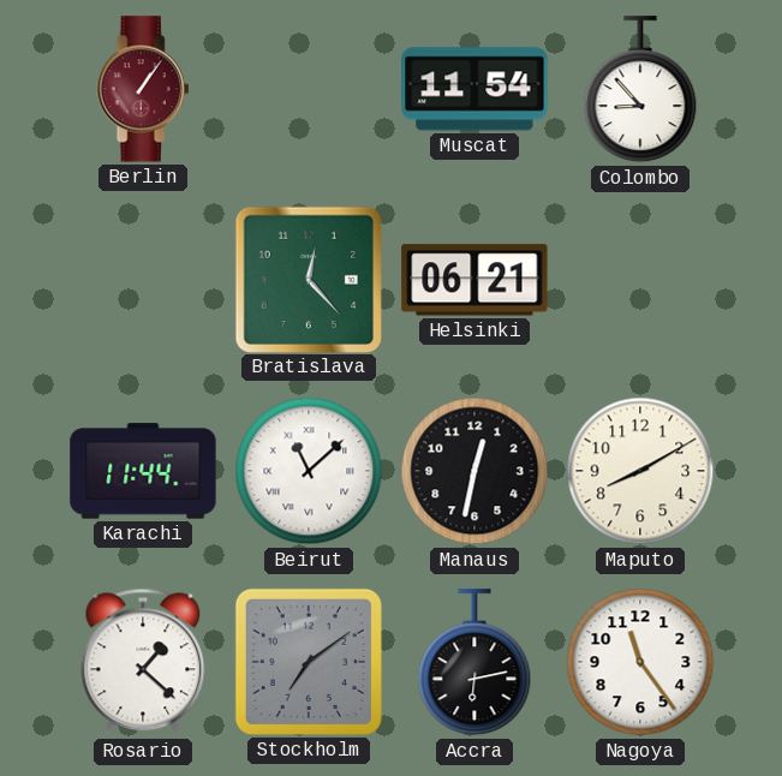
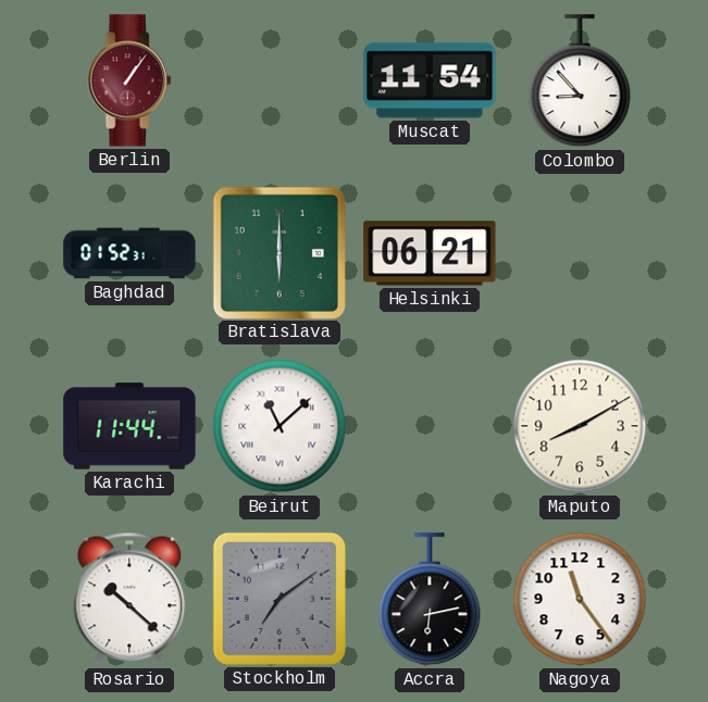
Baghdad: none -> 01:52
Bratislava: 12:23 -> 6:00
Manaus: 12:32 -> none
Rosario: 1:22 -> 10:22
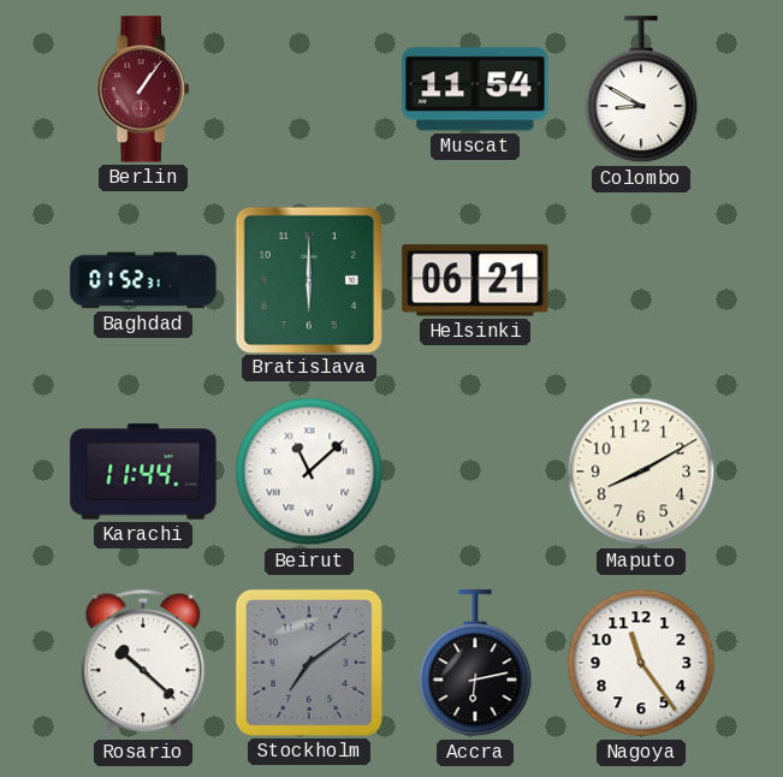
Colombo: 8:53 -> 8:50
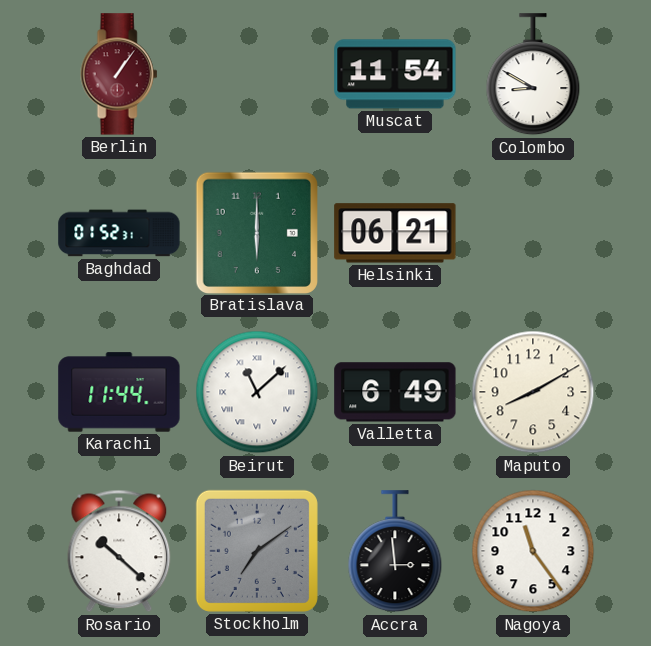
Valletta: none -> 6:49
Accra: 6:13 -> 2:59
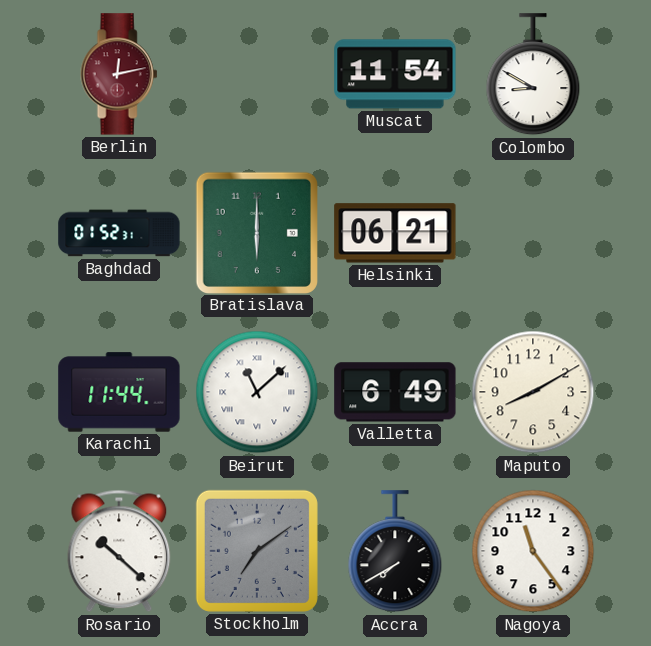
Berlin: 1:06 -> 12:13
Accra: 2:59 -> 7:40
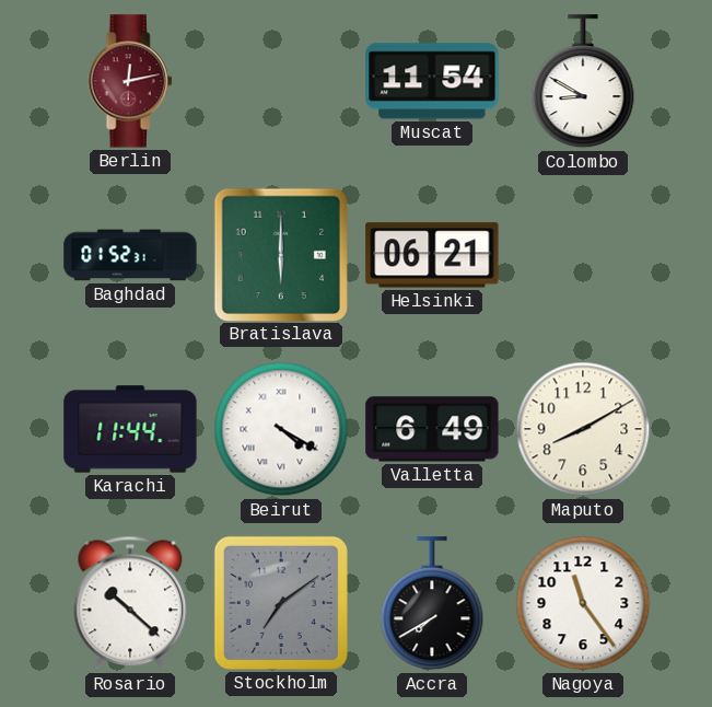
Beirut: 11:08 -> 4:20
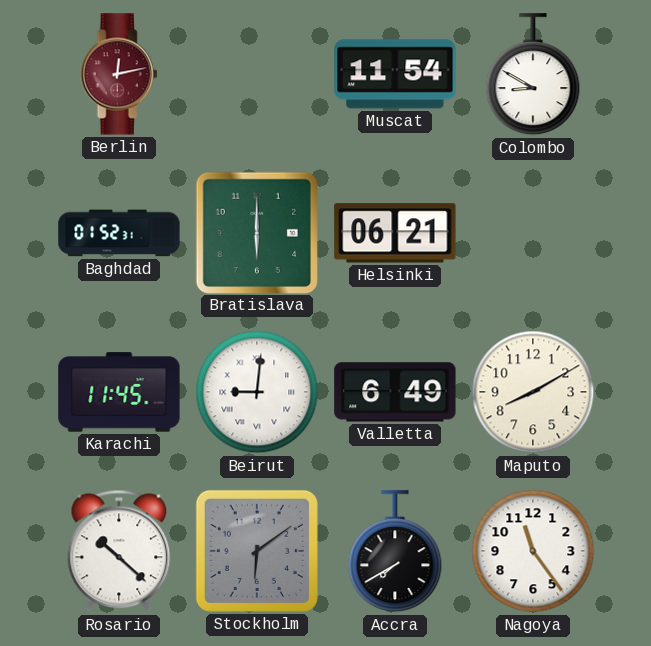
Karachi: 11:44 -> 11:45
Beirut: 4:20 -> 9:01
Stockholm: 7:09 -> 6:09
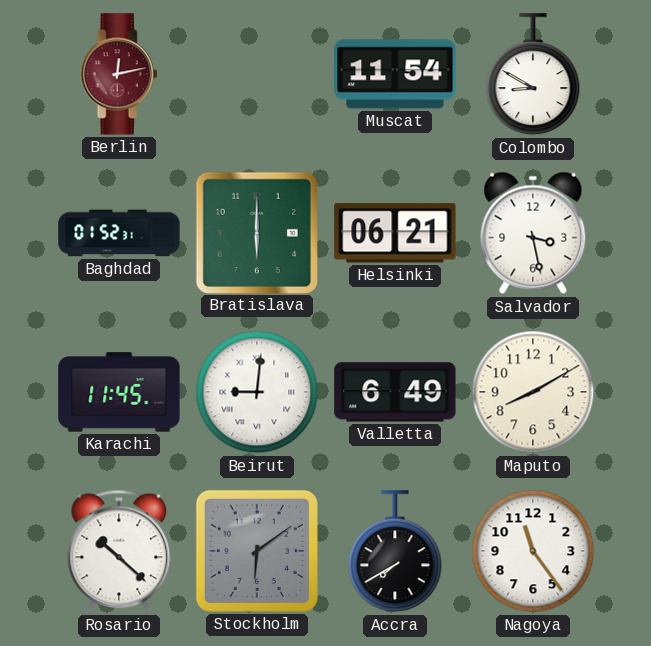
Salvador: none -> 3:28
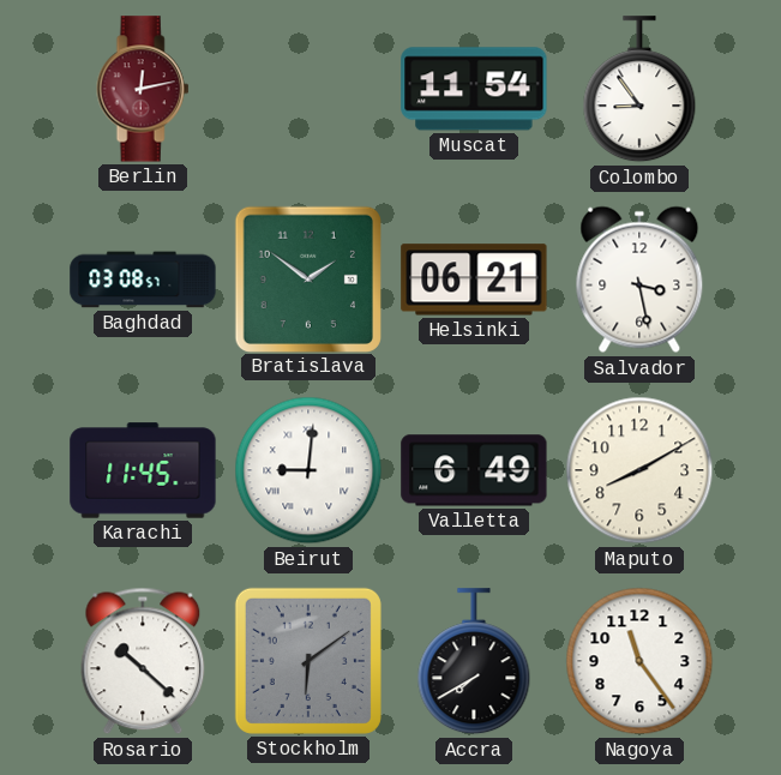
Colombo: 8:50 -> 8:54
Baghdad: 01:52 -> 03:08
Bratislava: 6:00 -> 1:51
